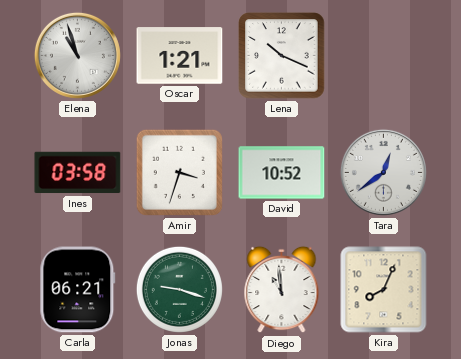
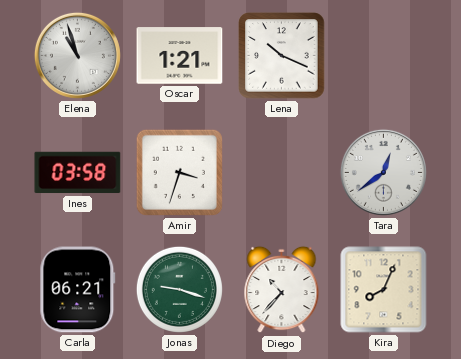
David: 10:52 -> none
Diego: 10:59 -> 10:37
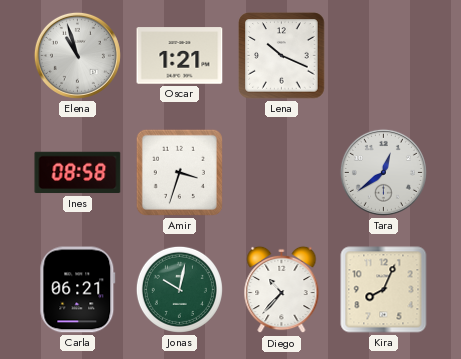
Ines: 03:58 -> 08:58
Jonas: 9:18 -> 10:02
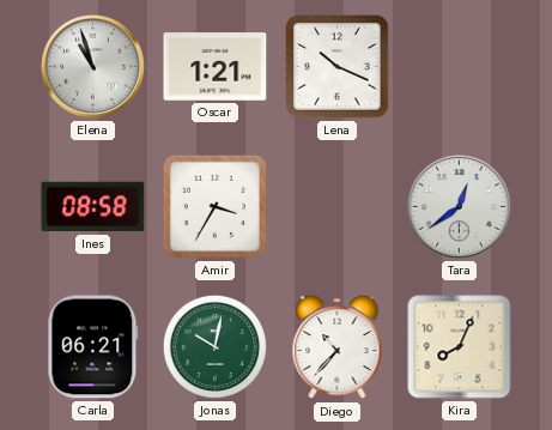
Amir: 3:33 -> 3:35
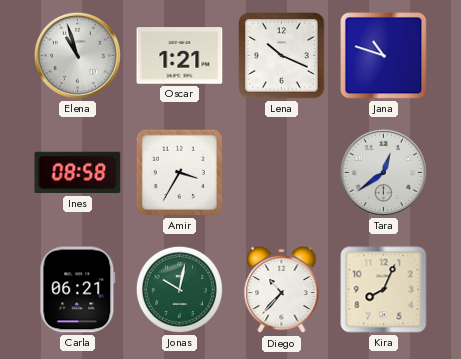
Jana: none -> 10:48
